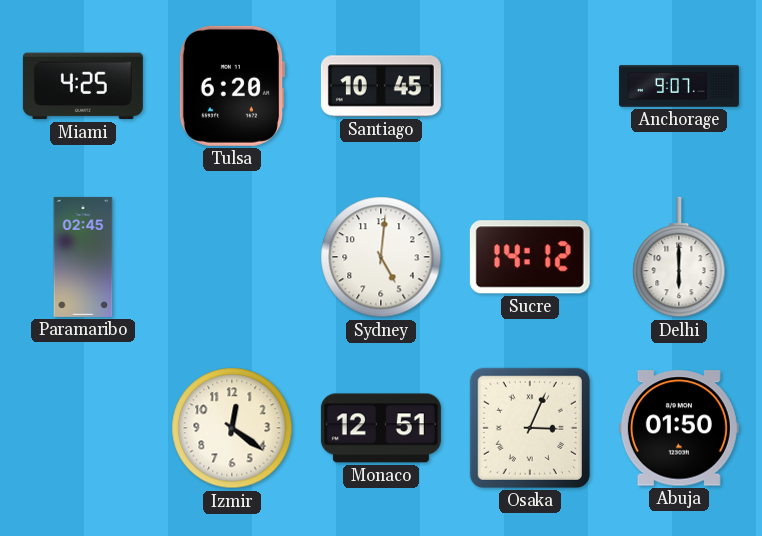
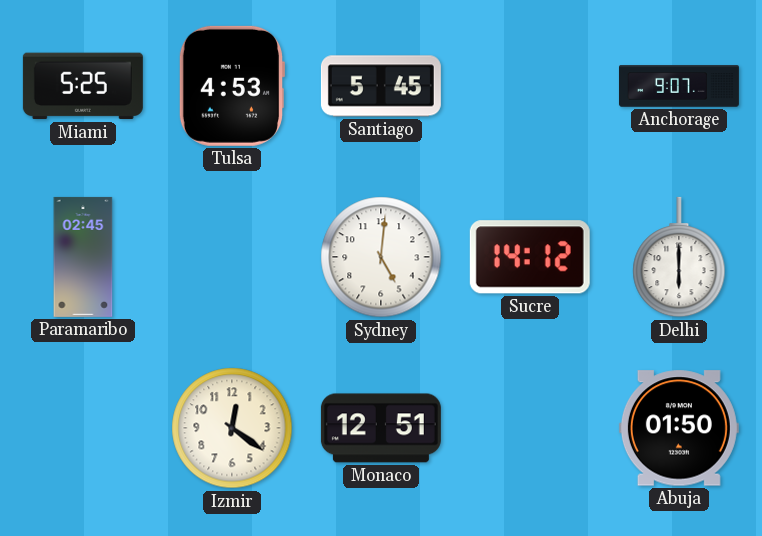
Miami: 4:25 -> 5:25
Tulsa: 6:20 -> 4:53
Santiago: 10:45 -> 5:45
Osaka: 3:04 -> none
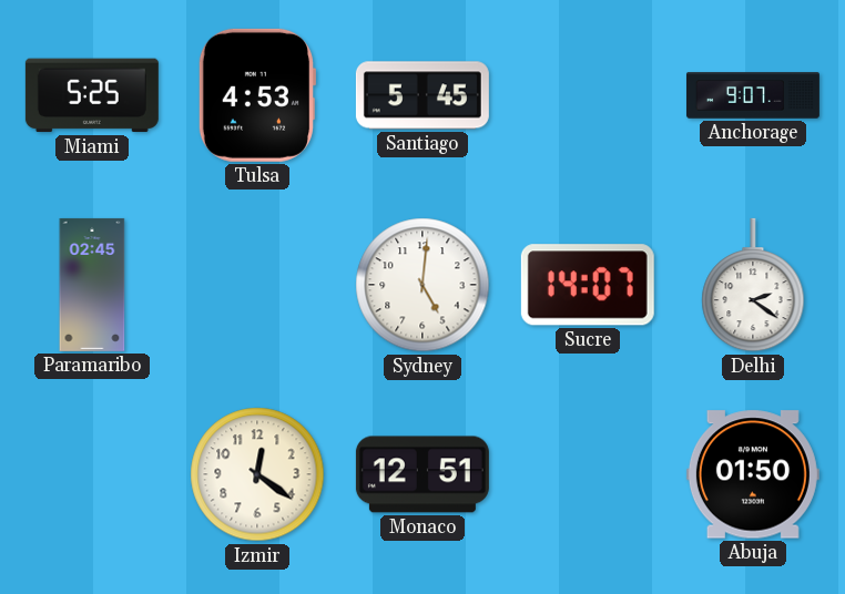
Sucre: 14:12 -> 14:07
Delhi: 6:00 -> 2:21
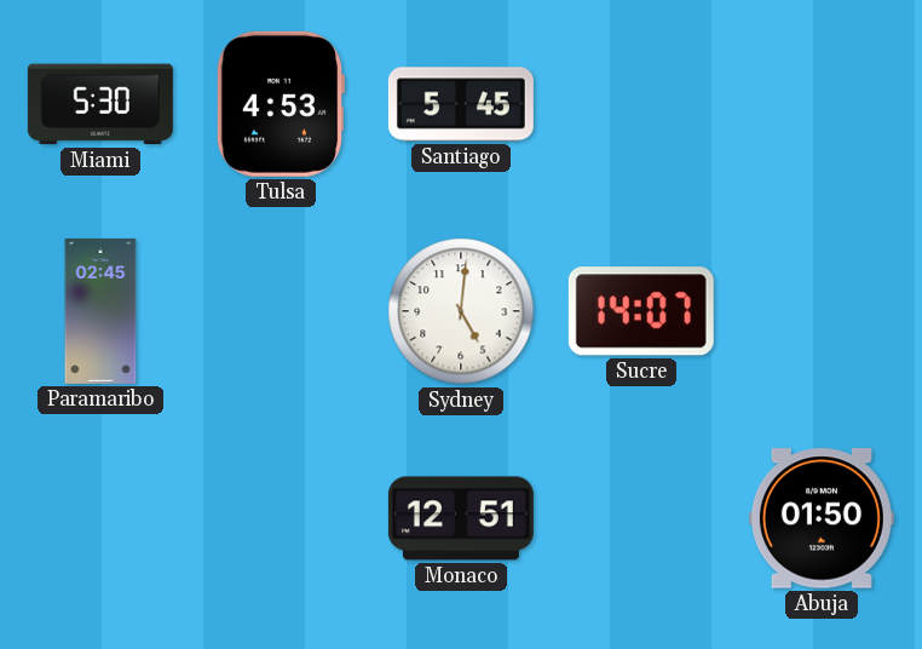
Miami: 5:25 -> 5:30
Anchorage: 9:07 -> none
Delhi: 2:21 -> none
Izmir: 12:21 -> none
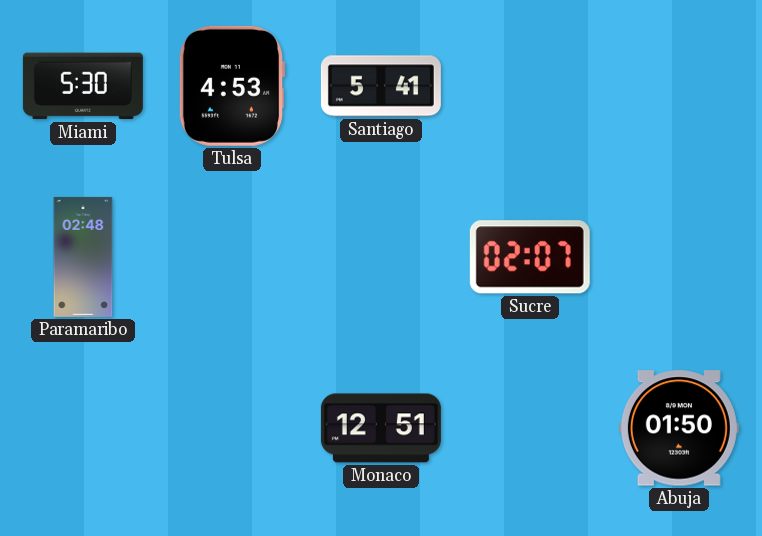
Santiago: 5:45 -> 5:41
Paramaribo: 02:45 -> 02:48
Sydney: 5:01 -> none
Sucre: 14:07 -> 02:07
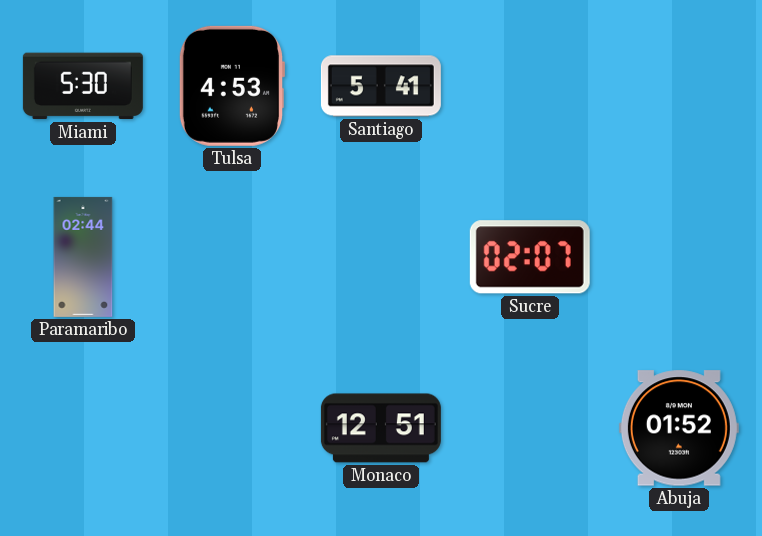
Paramaribo: 02:48 -> 02:44
Abuja: 01:50 -> 01:52
